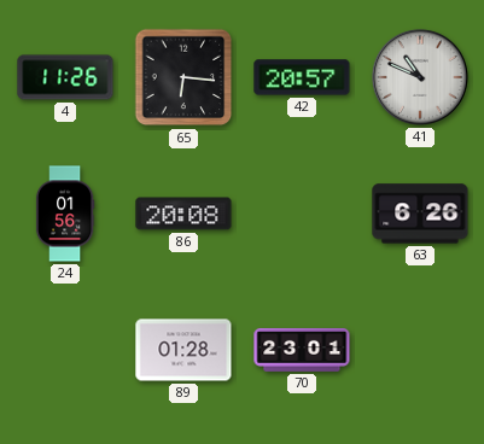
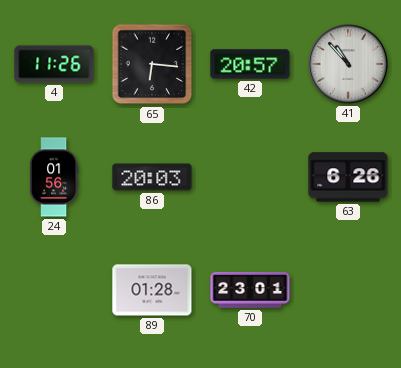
41: 10:49 -> 10:53
86: 20:08 -> 20:03
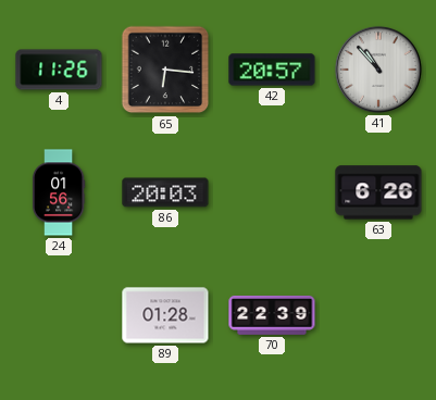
70: 23:01 -> 22:39
